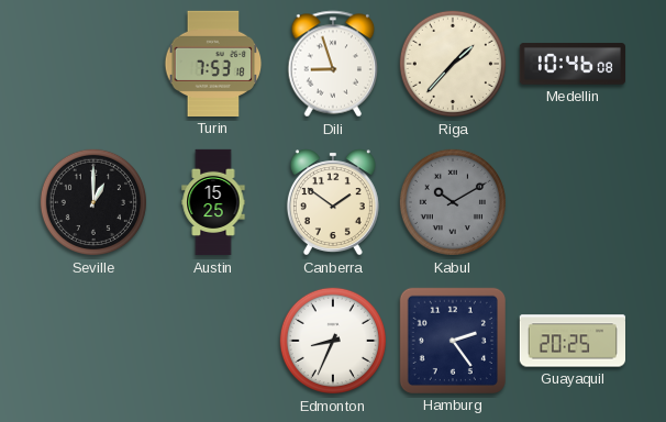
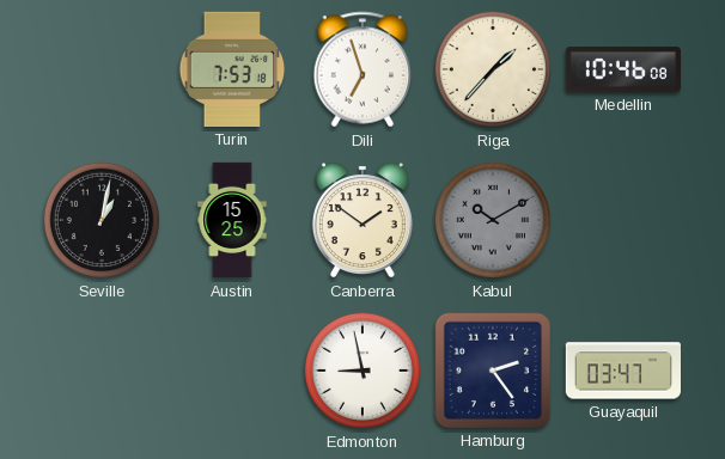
Dili: 8:57 -> 6:57
Seville: 1:00 -> 1:02
Edmonton: 8:34 -> 8:58
Guayaquil: 20:25 -> 03:47
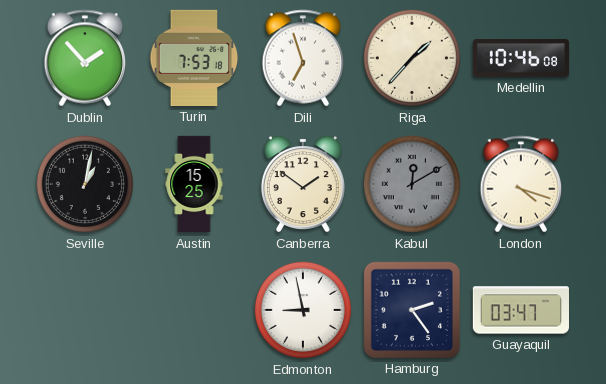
Dublin: none -> 1:53
Kabul: 10:10 -> 12:10
London: none -> 4:18
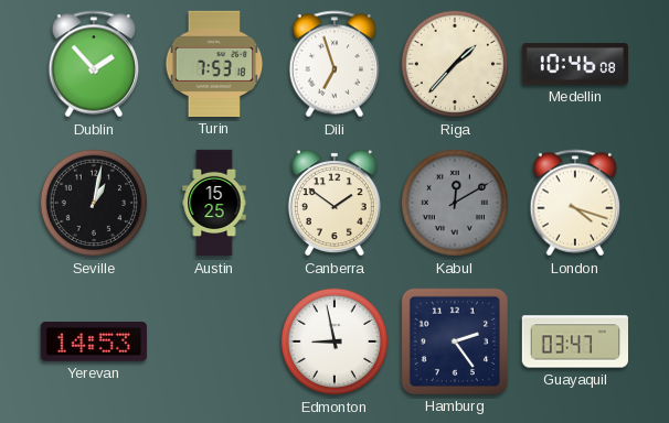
Yerevan: none -> 14:53
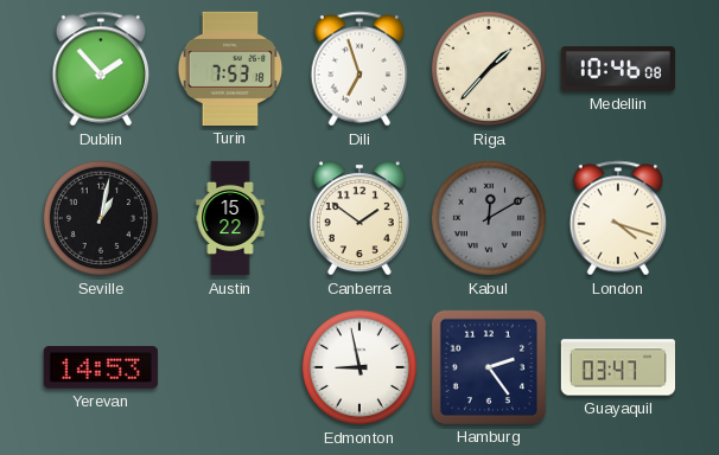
Austin: 15:25 -> 15:22
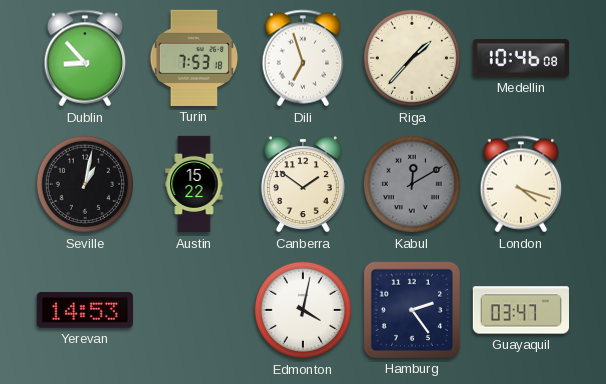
Dublin: 1:53 -> 8:53
Edmonton: 8:58 -> 4:02
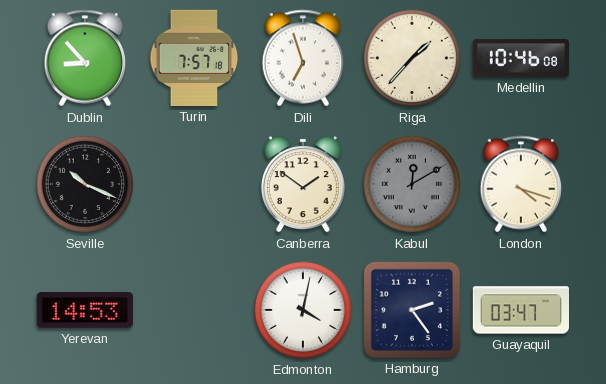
Turin: 7:53 -> 7:57
Seville: 1:02 -> 10:19
Austin: 15:22 -> none
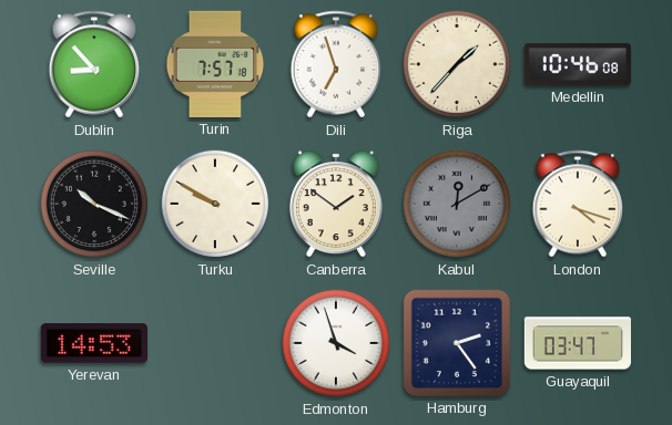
Turku: none -> 9:50
Edmonton: 4:02 -> 3:57
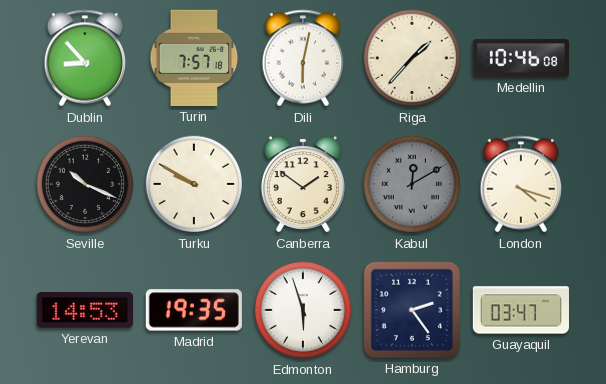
Dili: 6:57 -> 6:02
Madrid: none -> 19:35
Edmonton: 3:57 -> 5:57
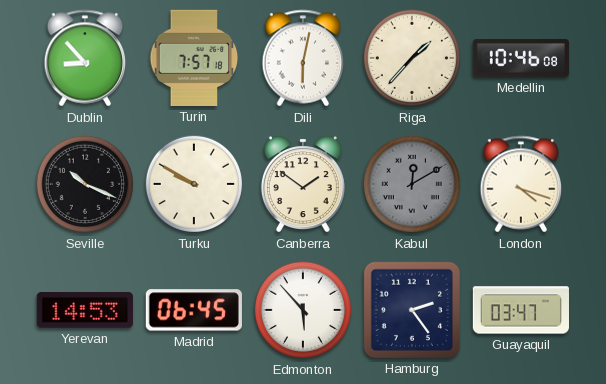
Madrid: 19:35 -> 06:45
Edmonton: 5:57 -> 5:53
